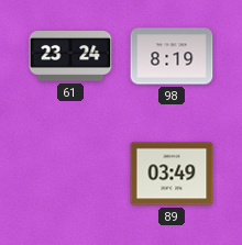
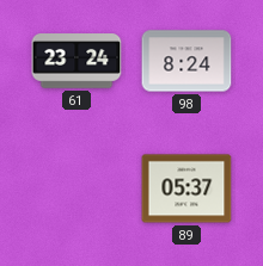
98: 8:19 -> 8:24
89: 03:49 -> 05:37
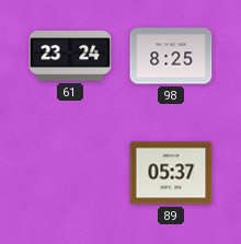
98: 8:24 -> 8:25
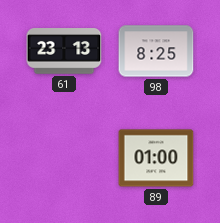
61: 23:24 -> 23:13
89: 05:37 -> 01:00
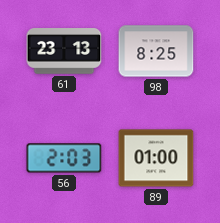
56: none -> 2:03
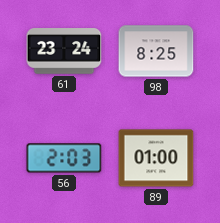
61: 23:13 -> 23:24
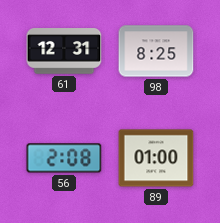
61: 23:24 -> 12:31
56: 2:03 -> 2:08
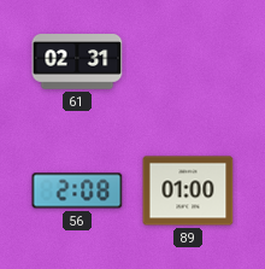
61: 12:31 -> 02:31
98: 8:25 -> none
